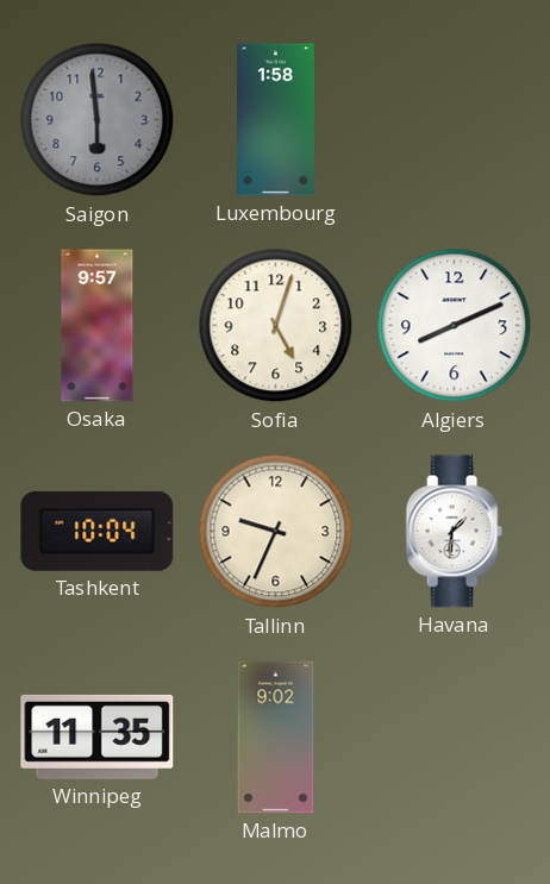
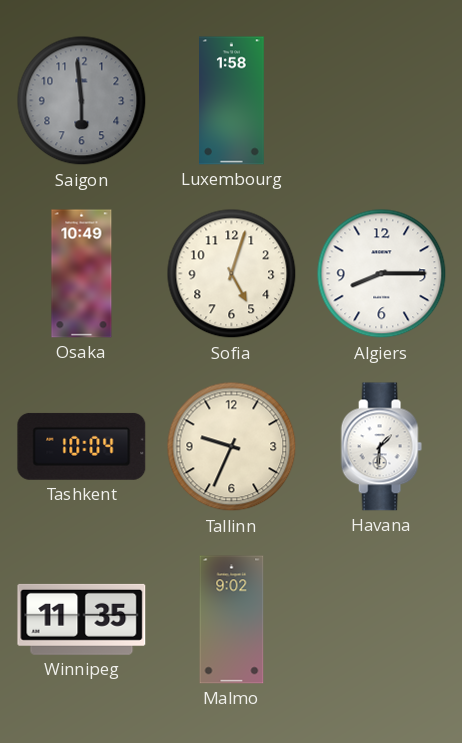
Osaka: 9:57 -> 10:49
Algiers: 8:11 -> 8:15
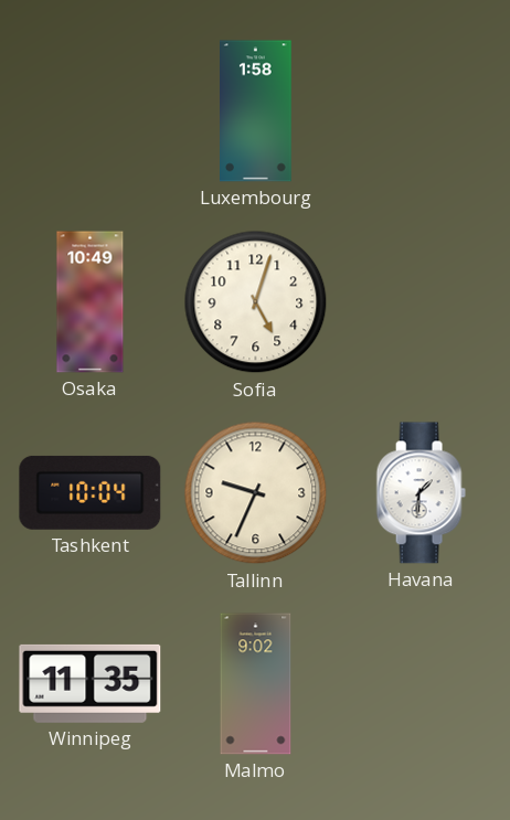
Saigon: 5:59 -> none
Algiers: 8:15 -> none
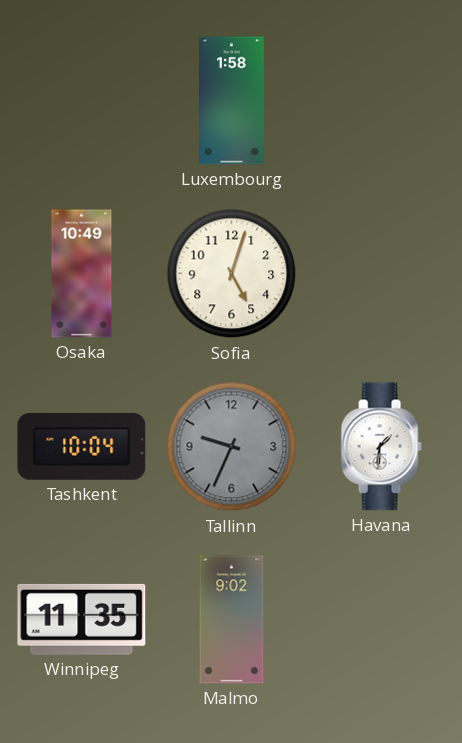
Tallinn dial: cream -> grey
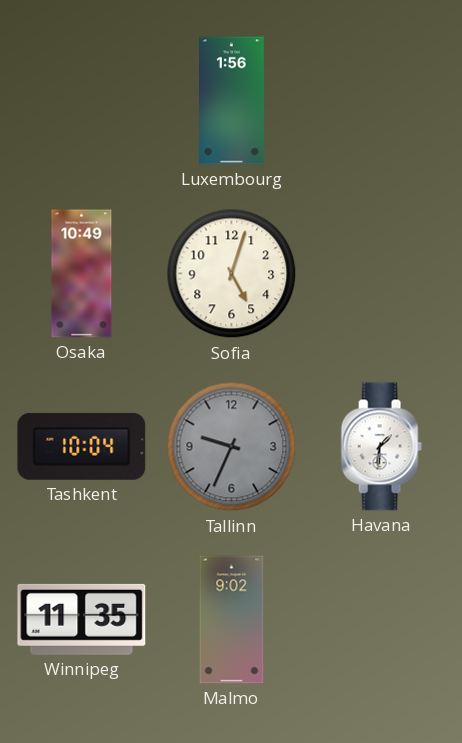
Luxembourg: 1:58 -> 1:56
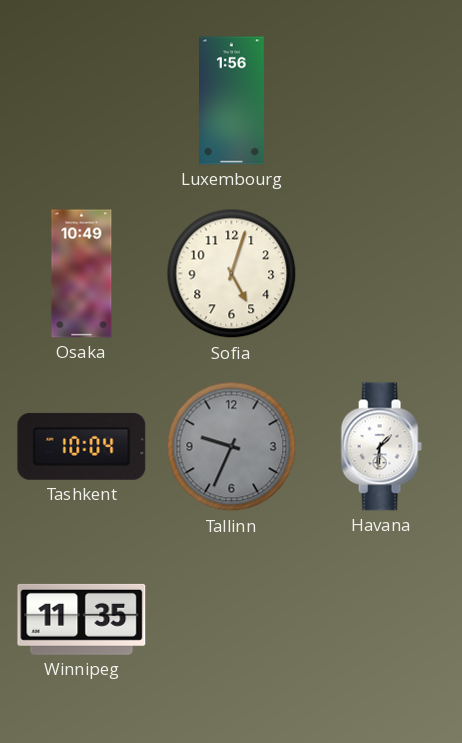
Malmo: 9:02 -> none
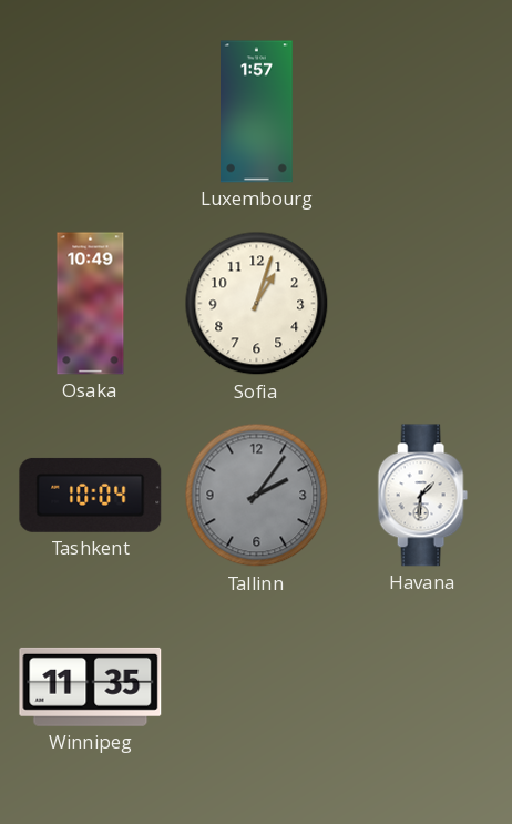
Luxembourg: 1:56 -> 1:57
Sofia: 5:03 -> 1:03
Tallinn: 9:34 -> 2:06
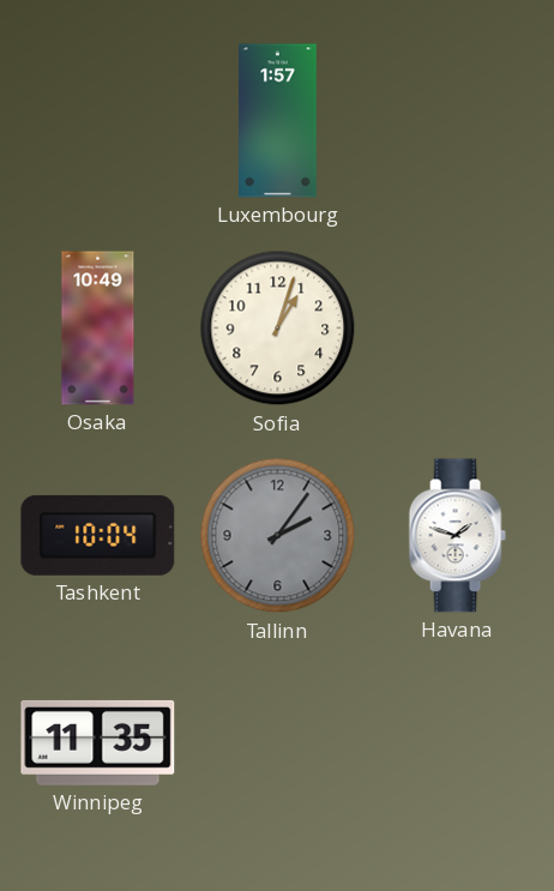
Havana: 1:31 -> 1:48
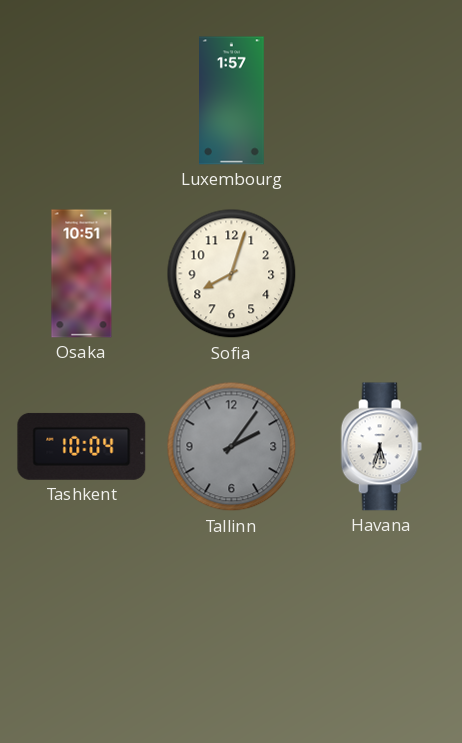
Osaka: 10:49 -> 10:51
Sofia: 1:03 -> 8:03
Havana: 1:48 -> 5:33
Winnipeg: 11:35 -> none
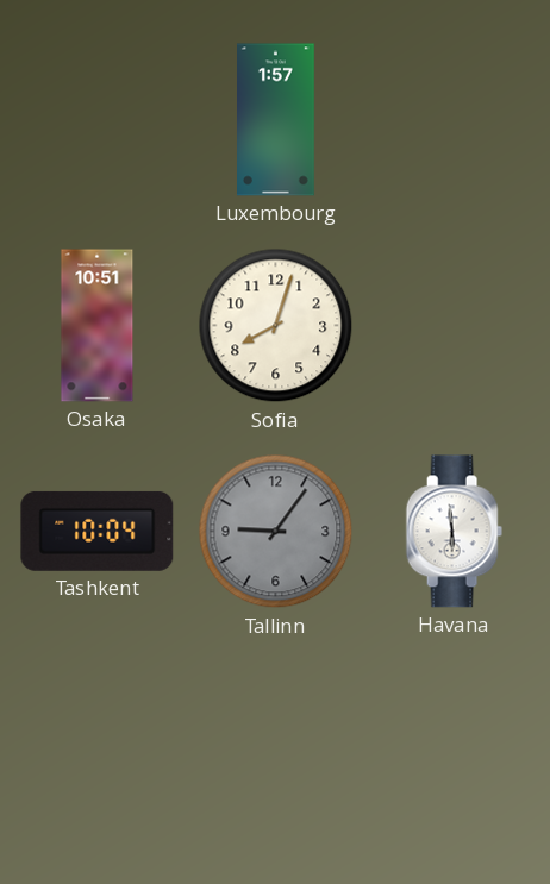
Tallinn: 2:06 -> 9:06
Havana: 5:33 -> 5:59
